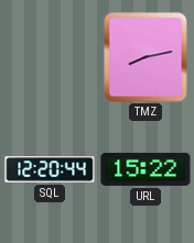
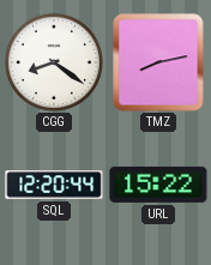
CGG: none -> 8:21
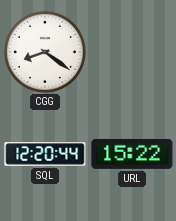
TMZ: 8:13 -> none
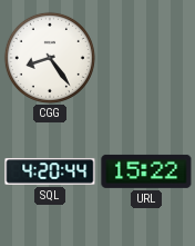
CGG: 8:21 -> 8:24
SQL: 12:20 -> 4:20
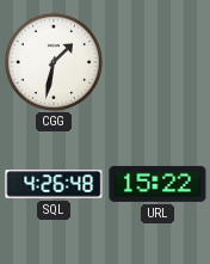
CGG: 8:24 -> 1:32
SQL: 4:20 -> 4:26
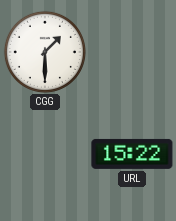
CGG: 1:32 -> 1:30
SQL: 4:26 -> none
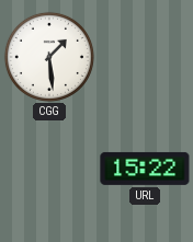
CGG: 1:30 -> 1:29
